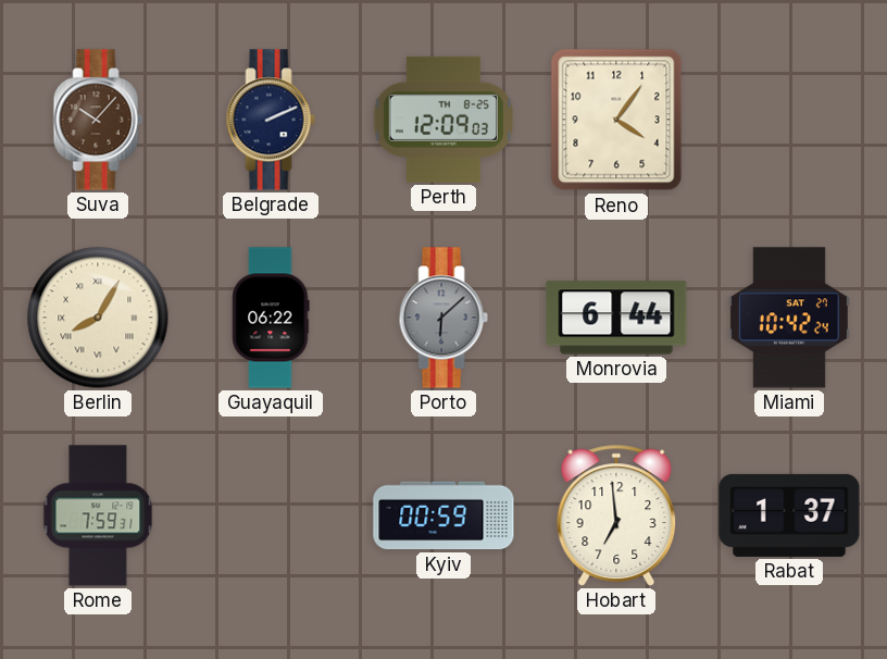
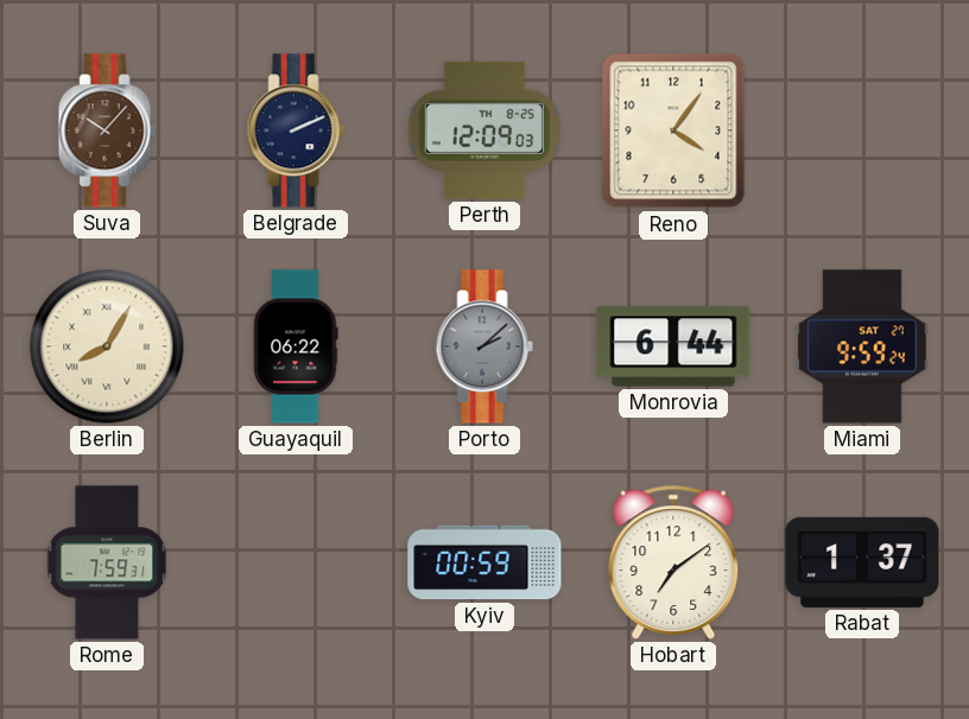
Porto: 6:08 -> 2:08
Miami: 10:42 -> 9:59
Hobart: 6:59 -> 7:09
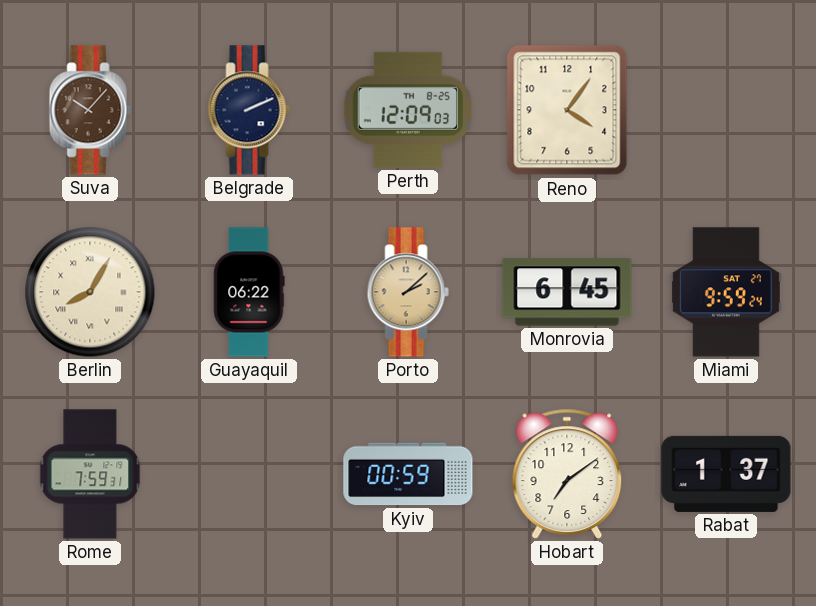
Porto dial: grey -> champagne
Monrovia: 6:44 -> 6:45
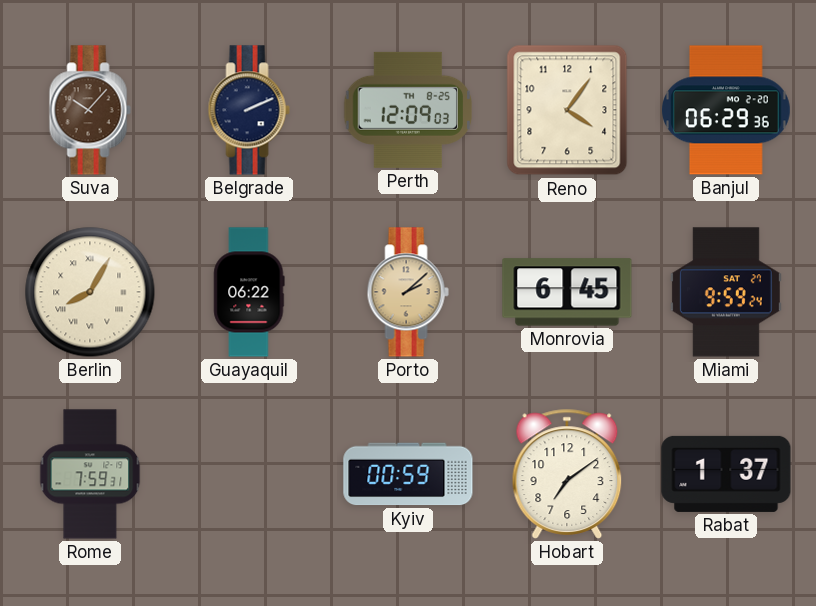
Banjul: none -> 06:29
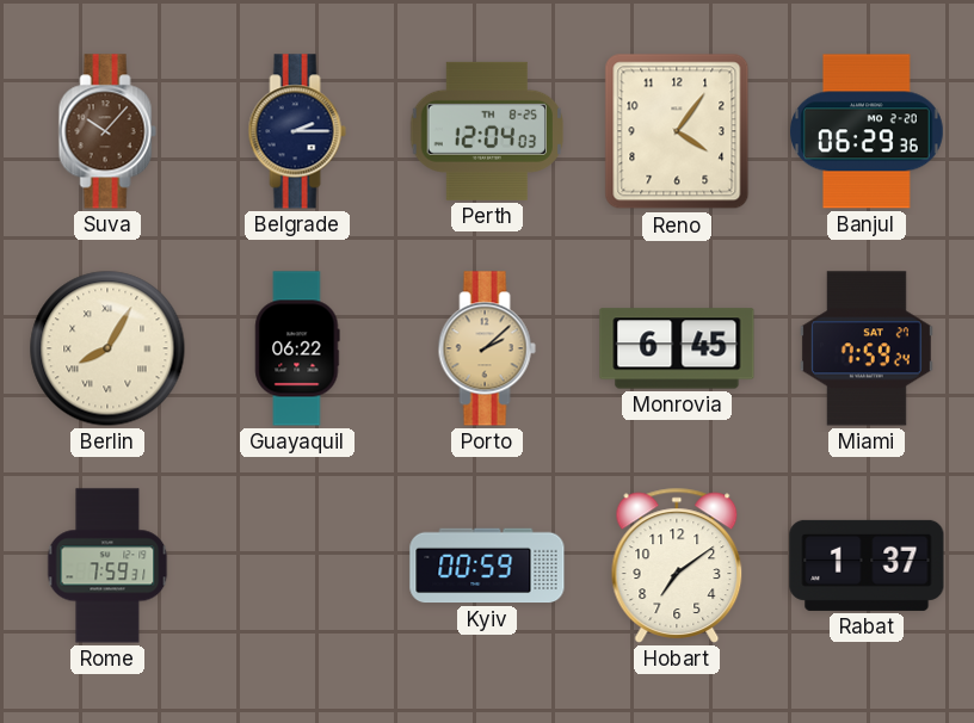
Belgrade: 2:11 -> 2:15
Perth: 12:09 -> 12:04
Miami: 9:59 -> 7:59
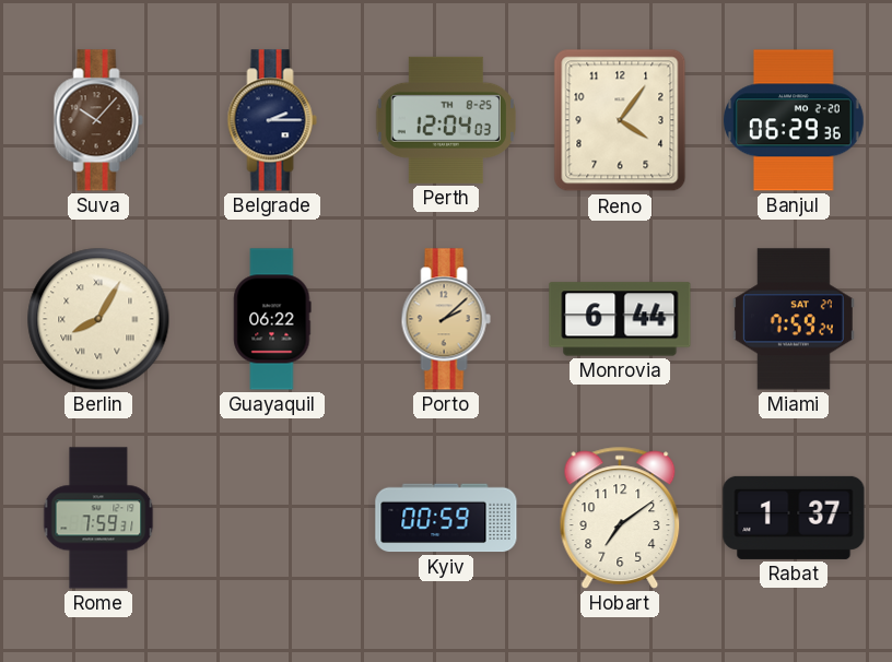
Monrovia: 6:45 -> 6:44
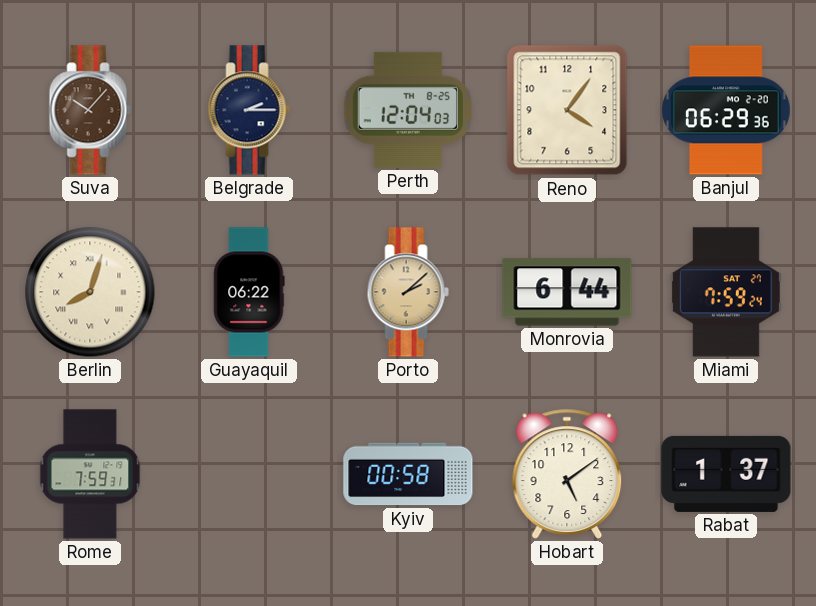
Berlin: 8:05 -> 8:03
Kyiv: 00:59 -> 00:58
Hobart: 7:09 -> 5:09
